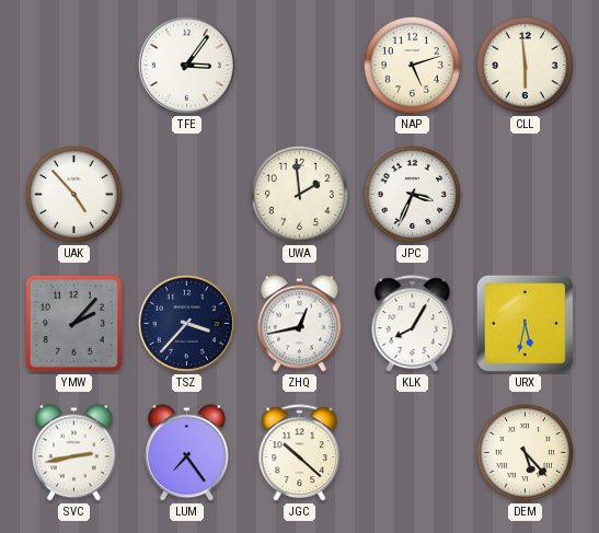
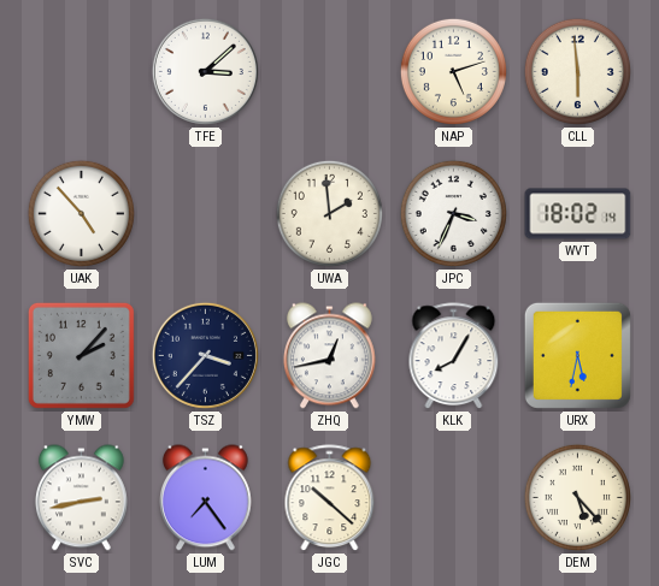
TFE: 3:06 -> 3:08
WVT: none -> 18:02
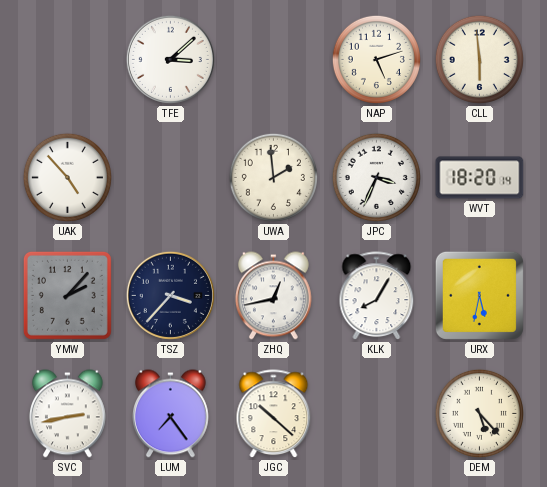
WVT: 18:02 -> 18:20
